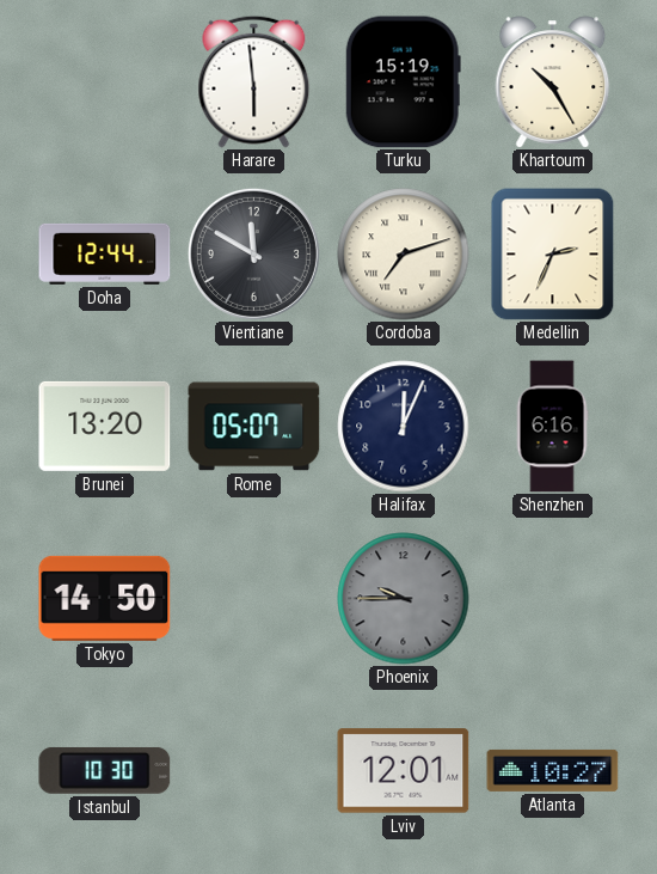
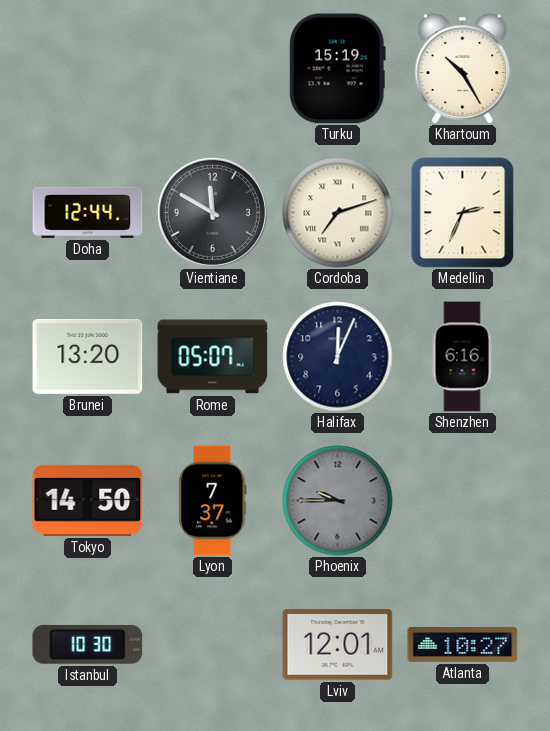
Harare: 5:59 -> none
Lyon: none -> 7:37
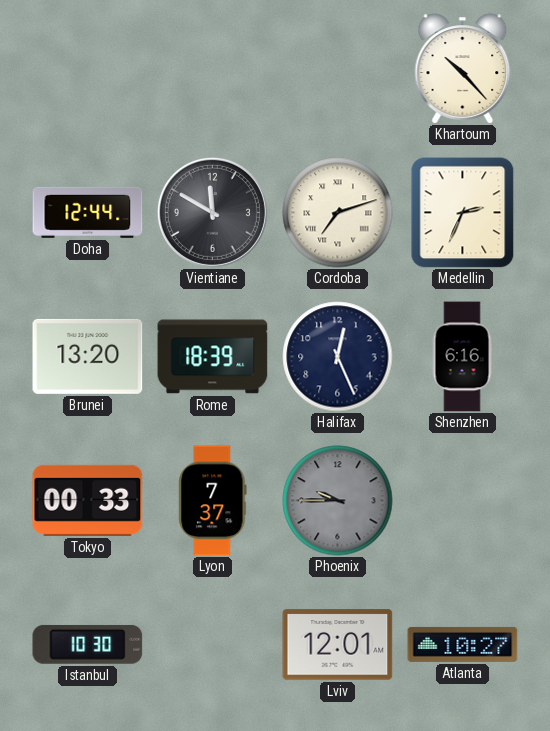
Turku: 15:19 -> none
Khartoum: 10:25 -> 10:23
Rome: 05:07 -> 18:39
Halifax: 12:04 -> 12:26
Tokyo: 14:50 -> 00:33
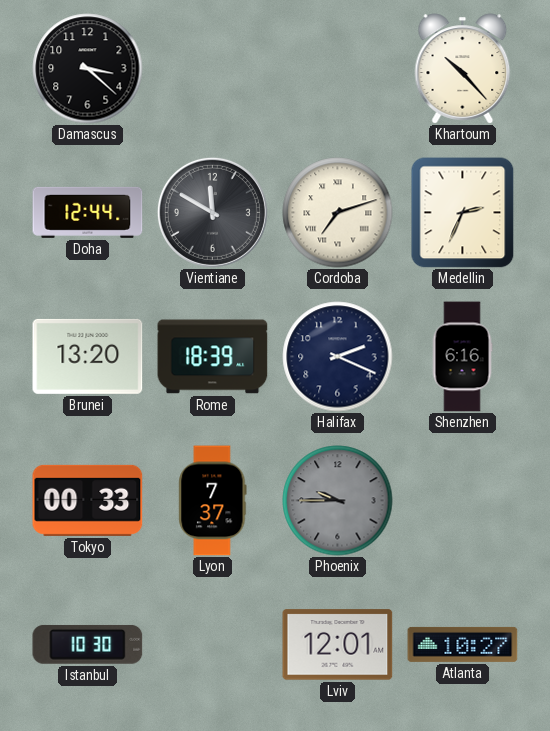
Damascus: none -> 3:22
Halifax: 12:26 -> 2:19
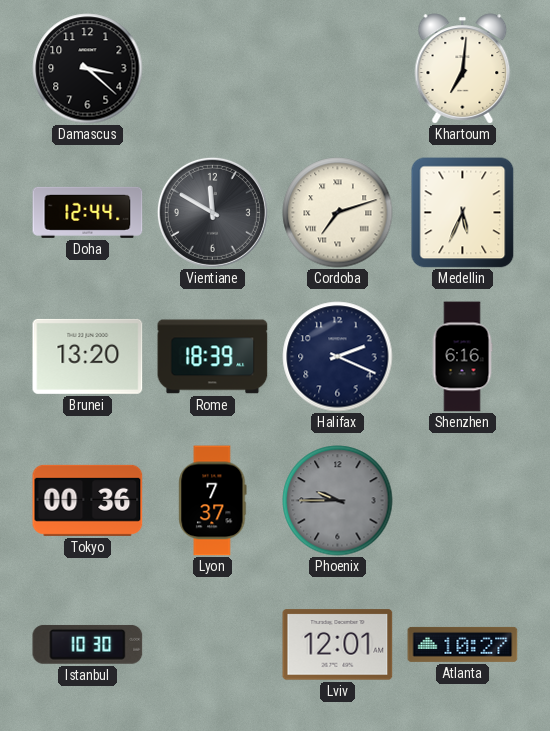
Khartoum: 10:23 -> 7:01
Medellin: 2:34 -> 5:34
Tokyo: 00:33 -> 00:36
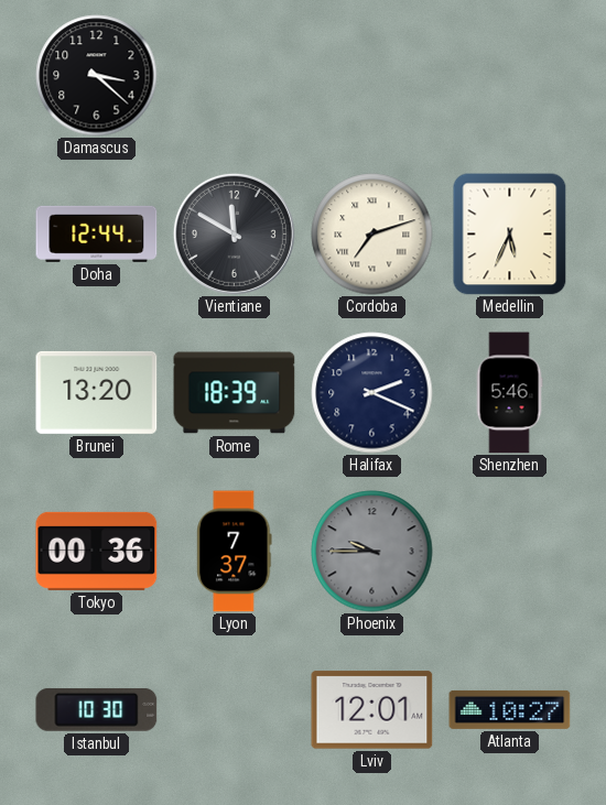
Khartoum: 7:01 -> none
Shenzhen: 6:16 -> 5:46
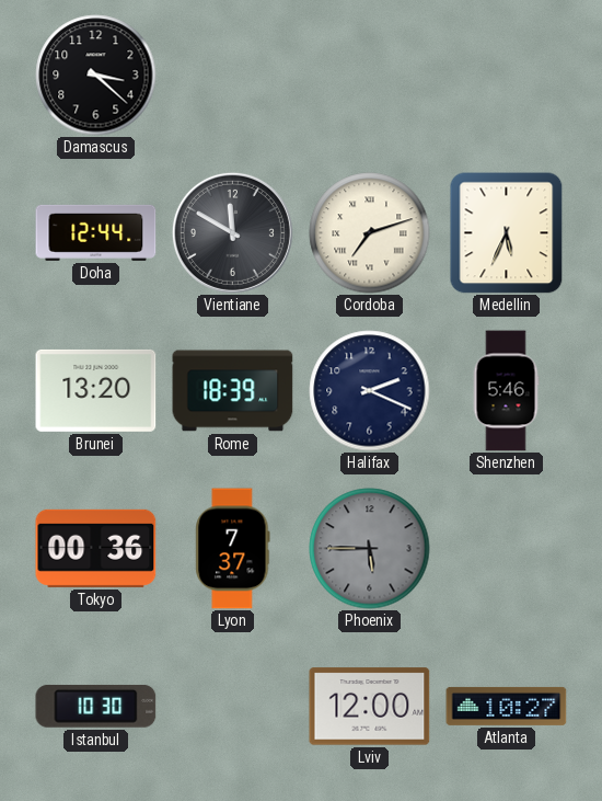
Phoenix: 9:45 -> 5:45
Lviv: 12:01 -> 12:00
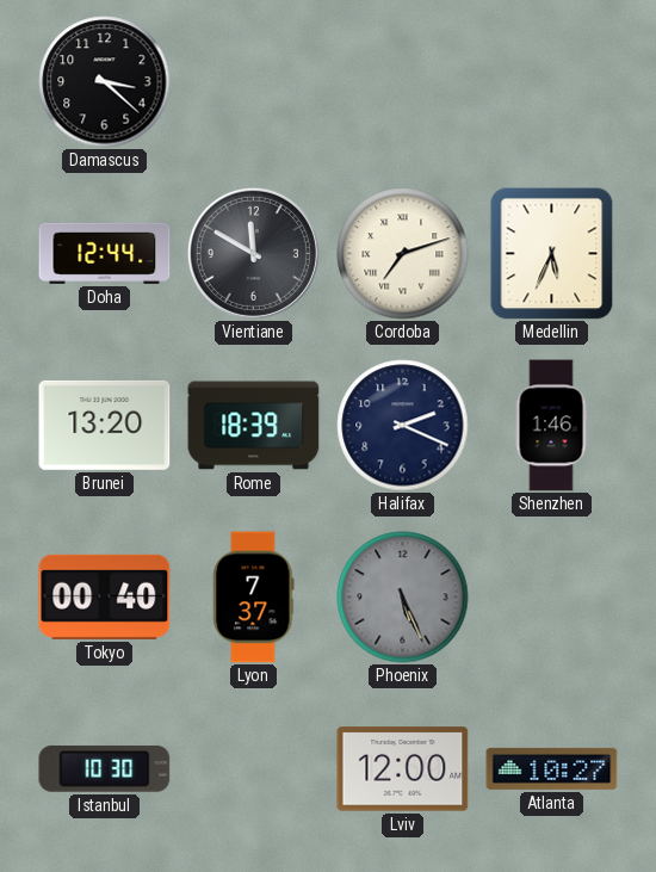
Shenzhen: 5:46 -> 1:46
Tokyo: 00:36 -> 00:40
Phoenix: 5:45 -> 5:26
